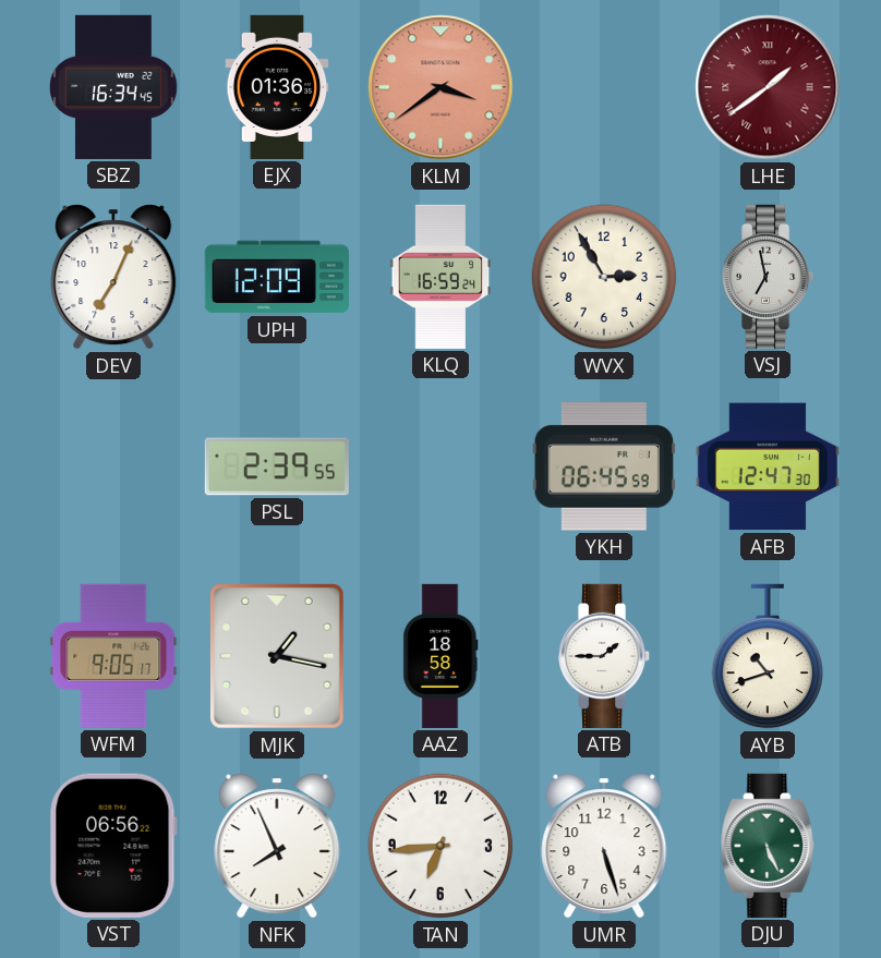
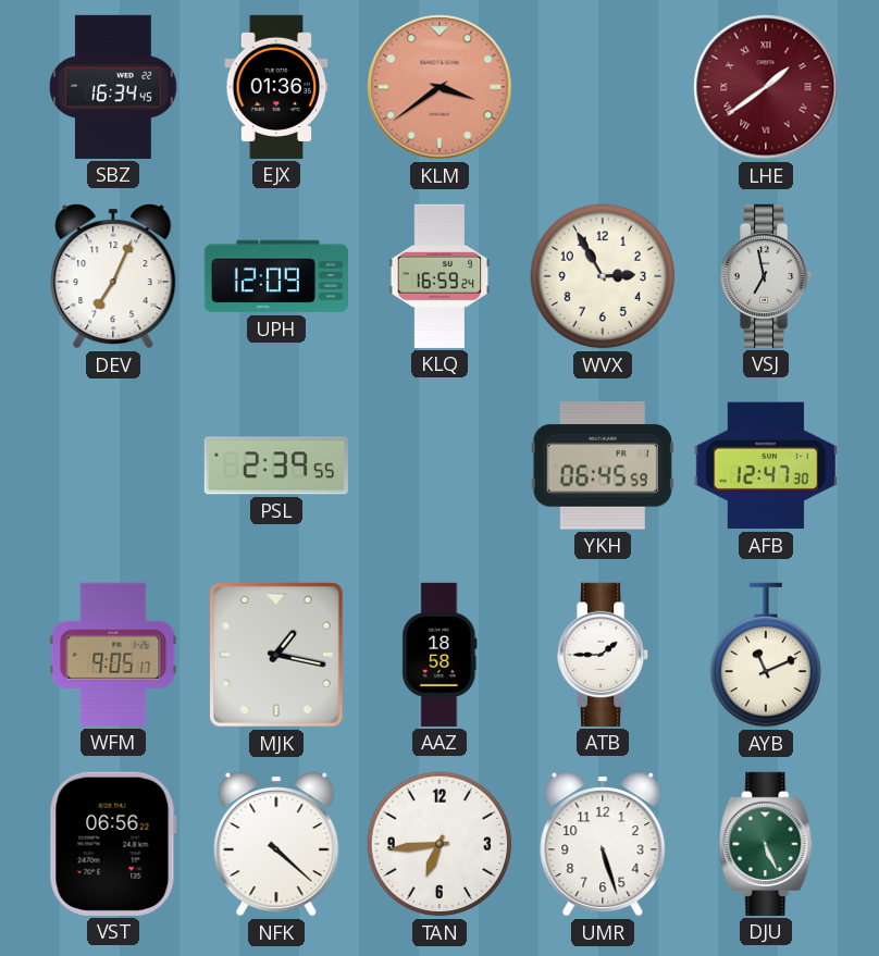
AYB: 10:42 -> 11:11
NFK: 7:56 -> 4:22
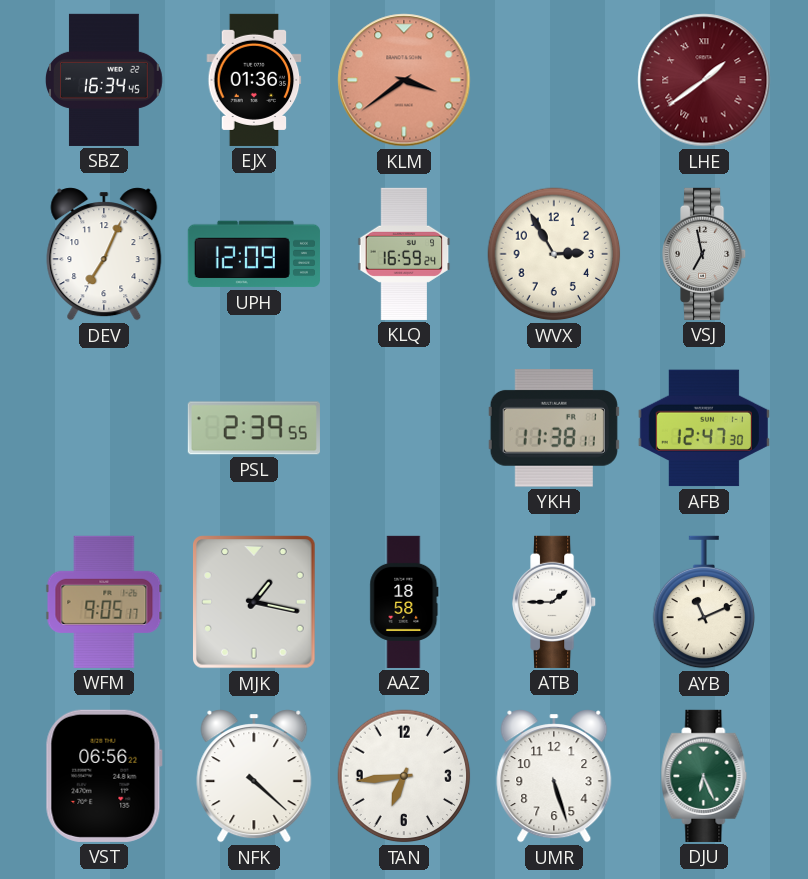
YKH: 06:45 -> 11:38
DJU: 5:26 -> 6:26
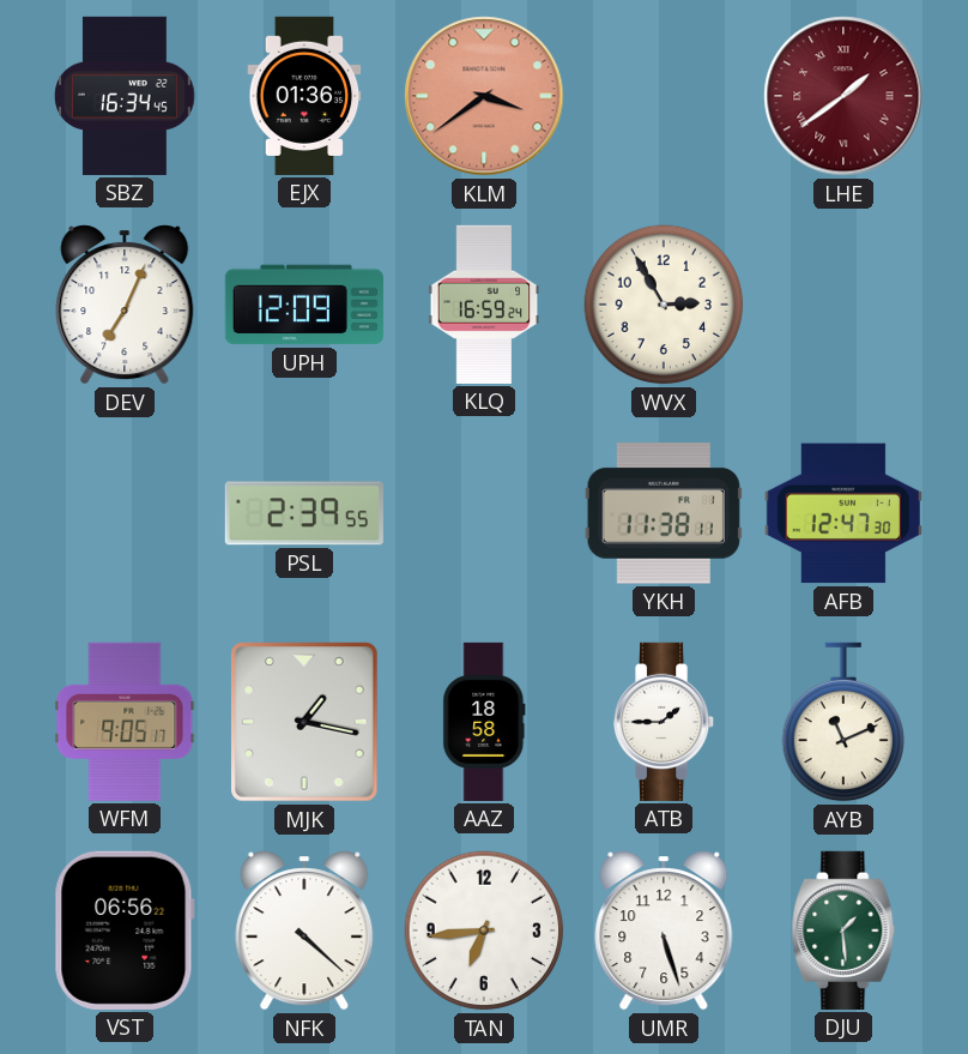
VSJ: 6:58 -> none
DJU: 6:26 -> 1:29
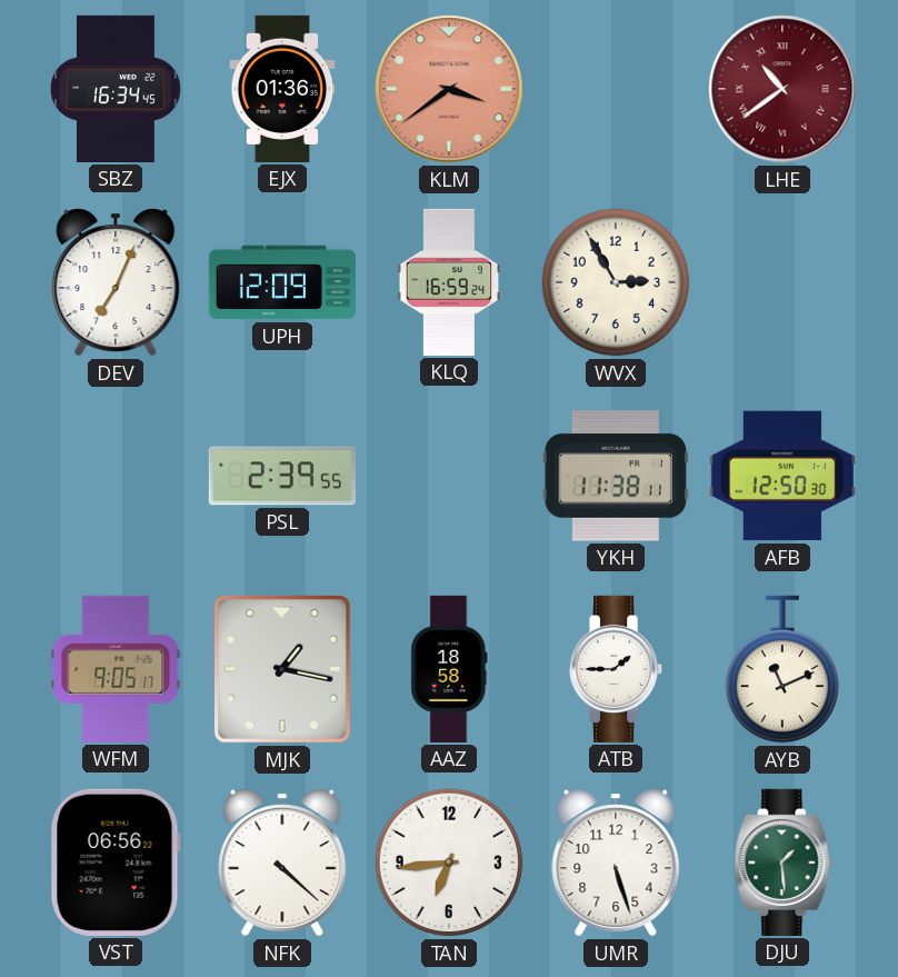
LHE: 1:39 -> 10:39
AFB: 12:47 -> 12:50
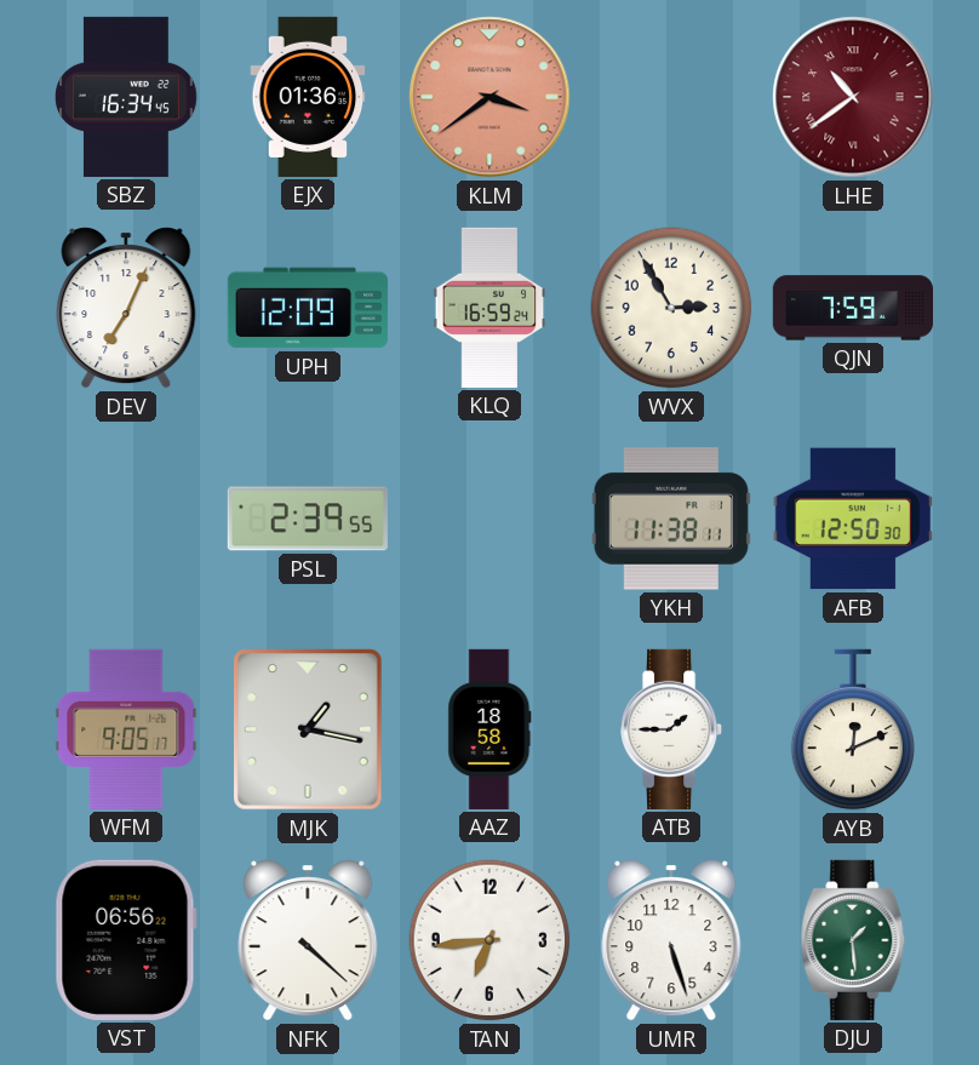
QJN: none -> 7:59
AYB: 11:11 -> 12:11
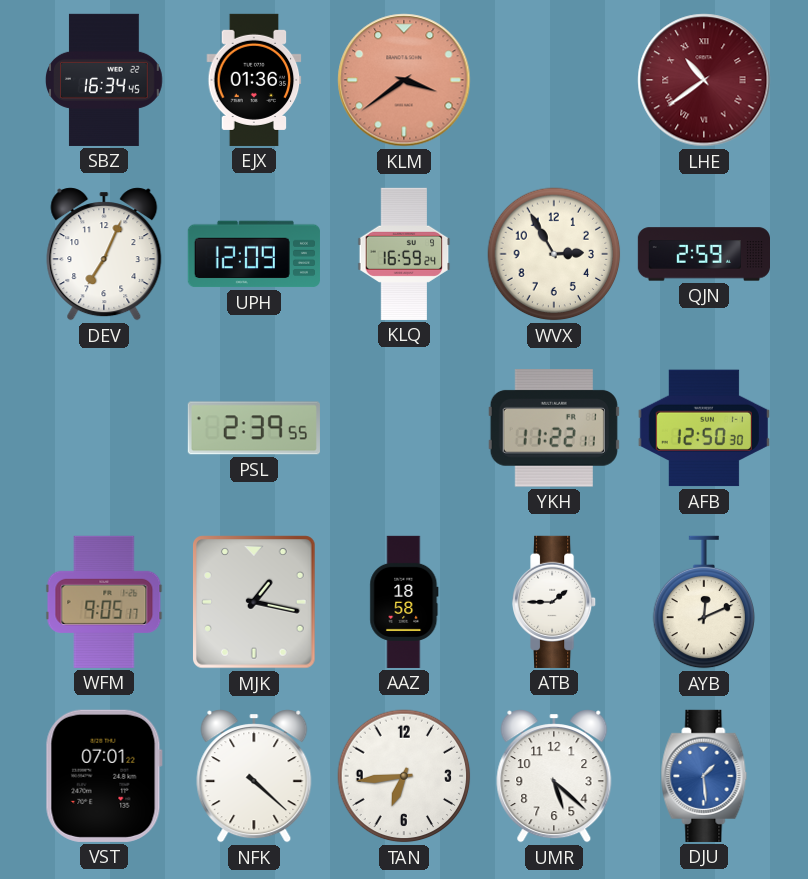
QJN: 7:59 -> 2:59
YKH: 11:38 -> 11:22
VST: 06:56 -> 07:01
UMR: 5:27 -> 5:22
DJU dial: green -> blue
